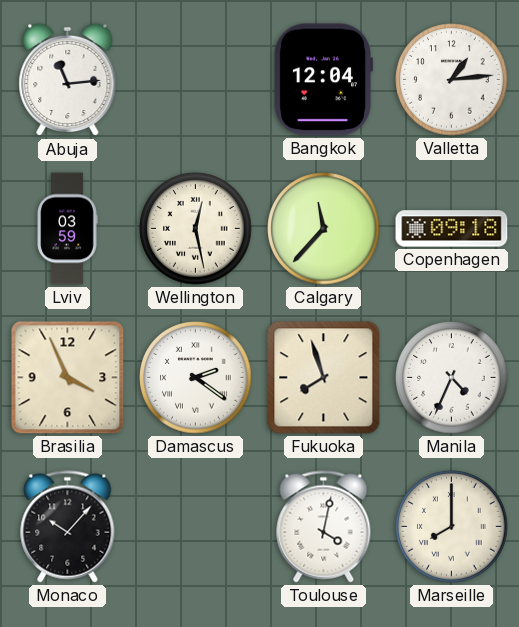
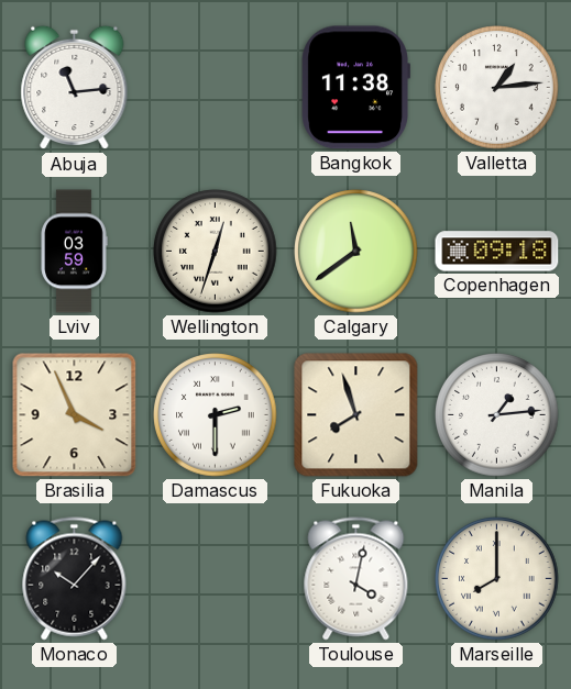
Bangkok: 12:04 -> 11:38
Wellington: 12:28 -> 12:33
Calgary: 11:37 -> 11:39
Damascus: 2:21 -> 2:30
Manila: 4:34 -> 1:14
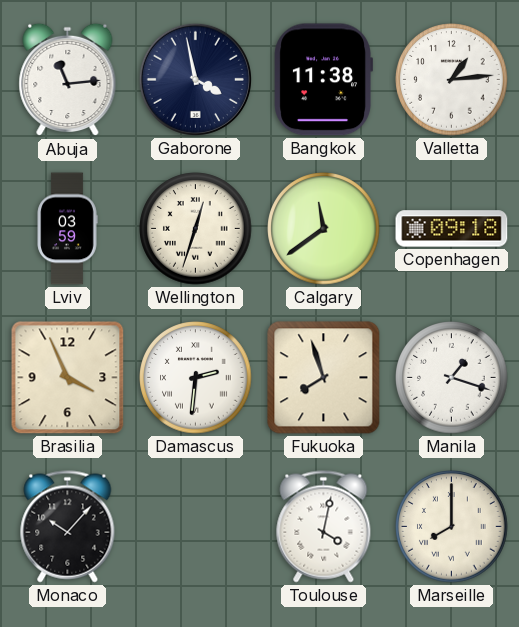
Gaborone: none -> 3:58
Damascus: 2:30 -> 2:31
Manila: 1:14 -> 1:18
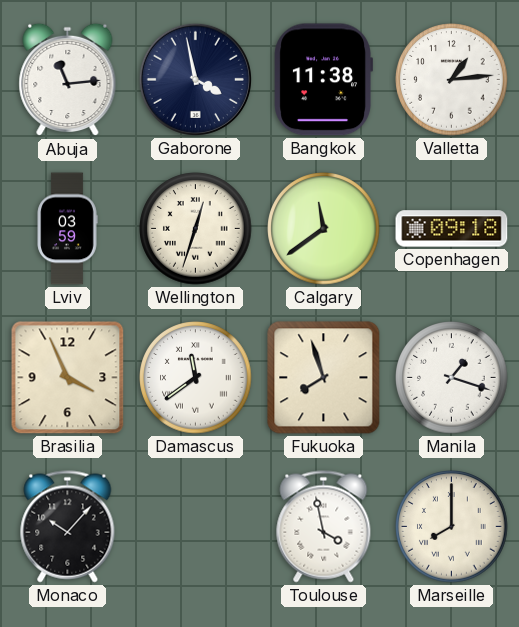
Damascus: 2:31 -> 11:39
Toulouse: 4:02 -> 3:58
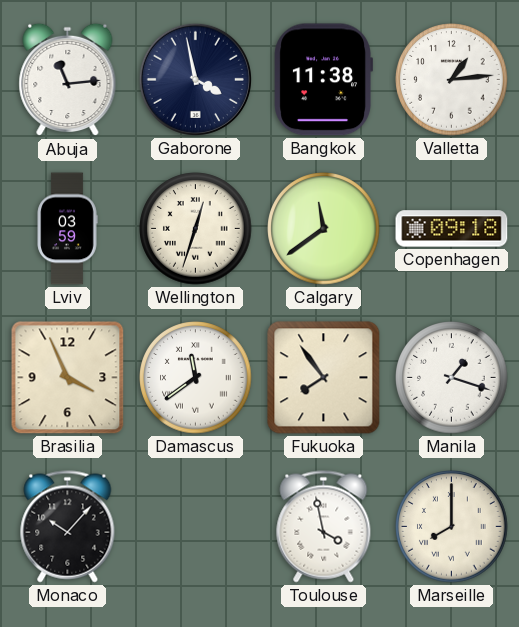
Fukuoka: 7:57 -> 7:54
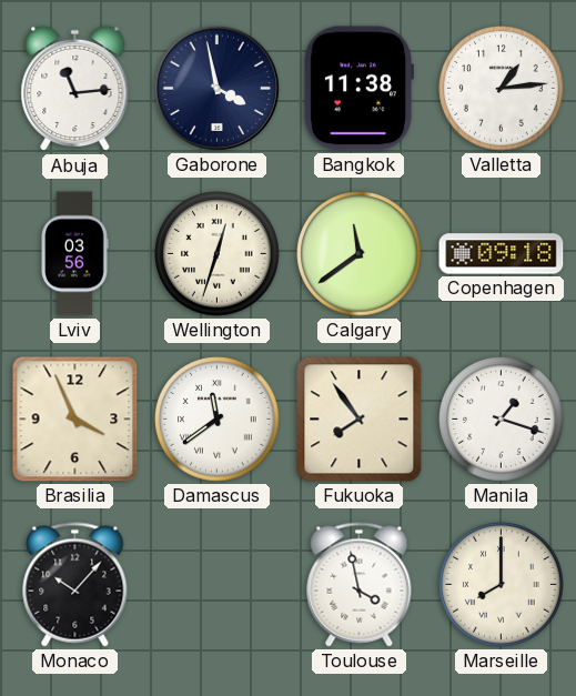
Lviv: 03:59 -> 03:56
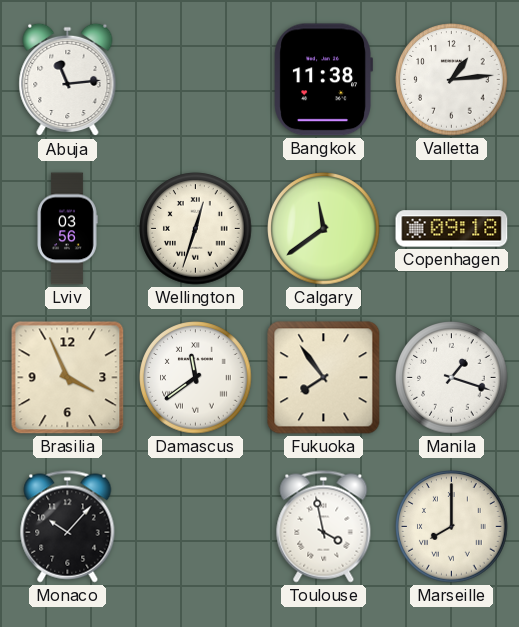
Gaborone: 3:58 -> none
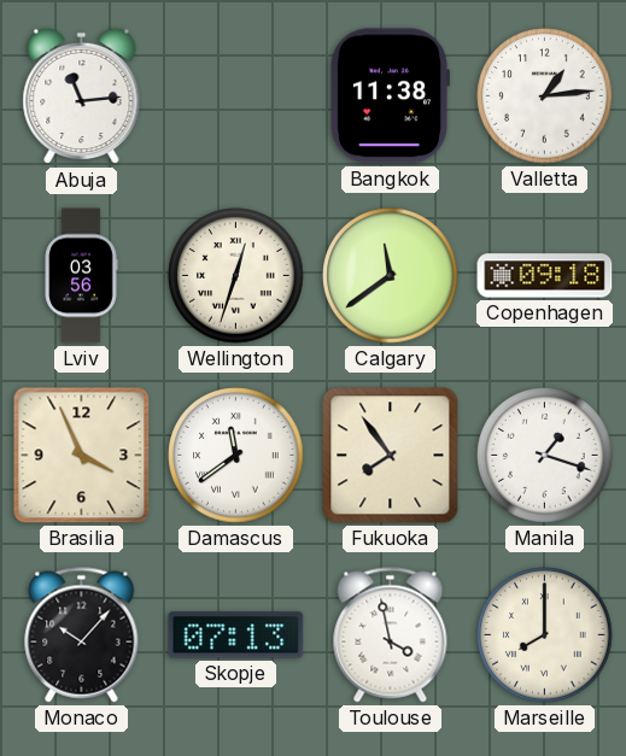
Skopje: none -> 07:13
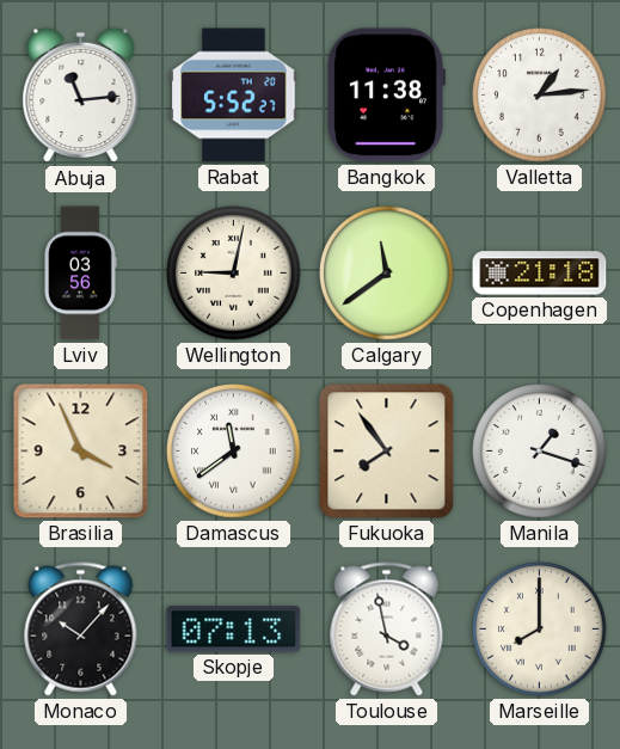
Rabat: none -> 5:52
Wellington: 12:33 -> 9:02
Copenhagen: 09:18 -> 21:18
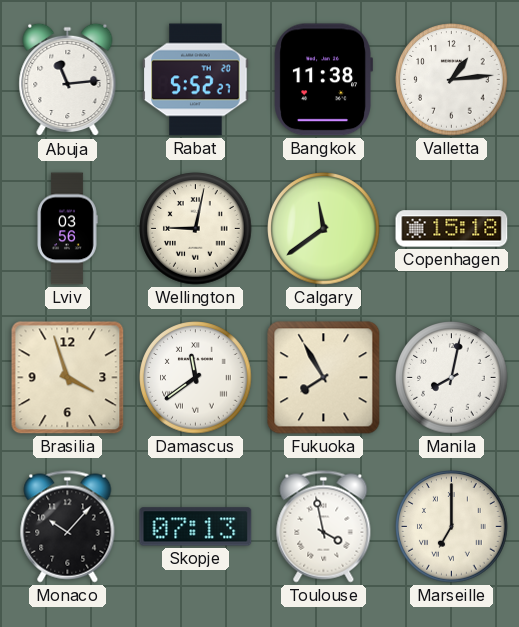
Copenhagen: 21:18 -> 15:18
Brasilia: 3:56 -> 3:57
Fukuoka: 7:54 -> 7:55
Manila: 1:18 -> 8:02
Marseille: 8:00 -> 7:00
